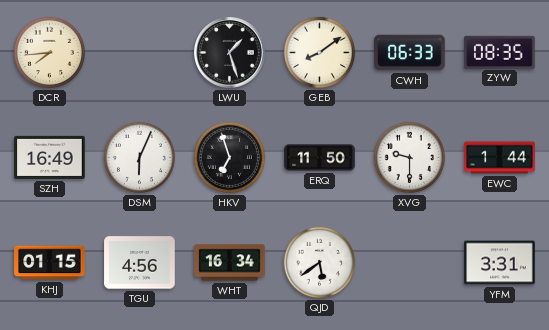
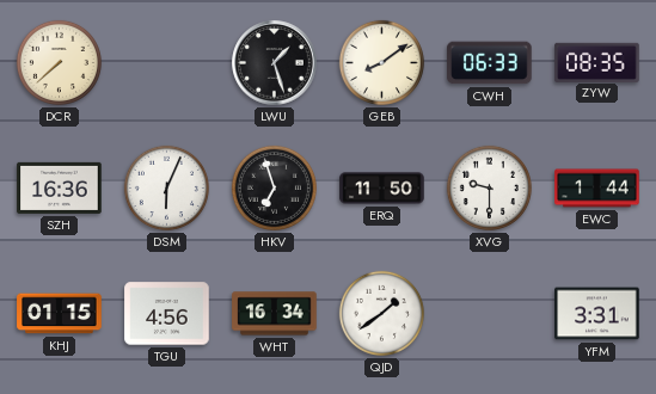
DCR: 7:44 -> 7:38
SZH: 16:49 -> 16:36
QJD: 5:39 -> 1:39
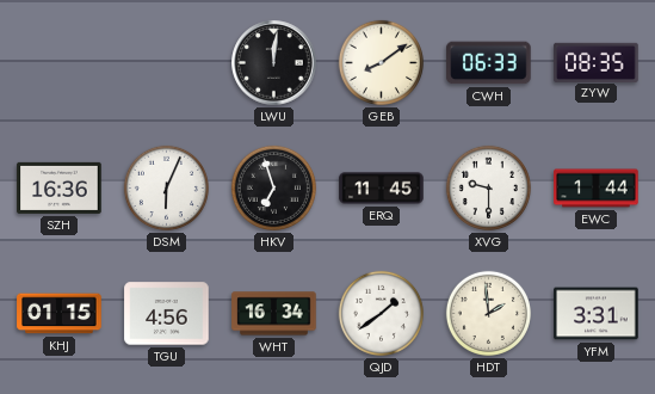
DCR: 7:38 -> none
LWU: 1:27 -> 12:01
ERQ: 11:50 -> 11:45
HDT: none -> 1:59
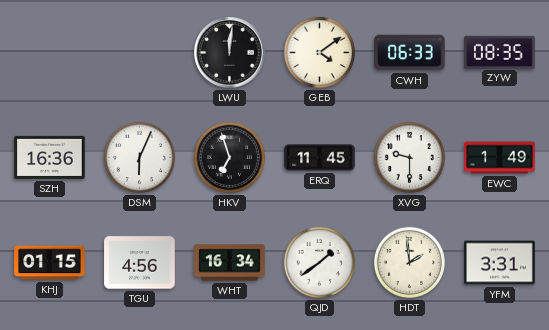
GEB: 8:09 -> 4:09
EWC: 1:44 -> 1:49
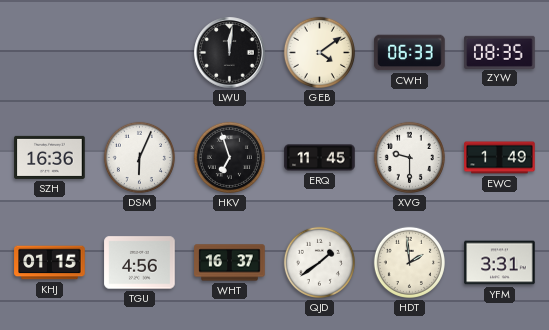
WHT: 16:34 -> 16:37
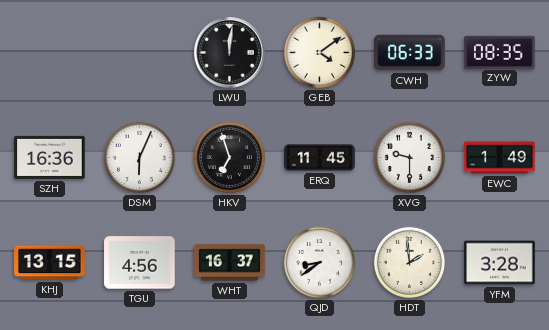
KHJ: 01:15 -> 13:15
QJD: 1:39 -> 8:39
YFM: 3:31 -> 3:28
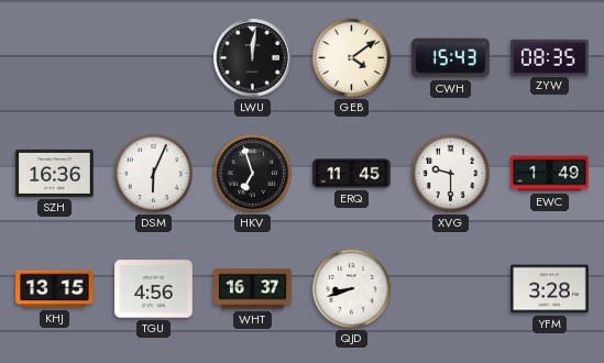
CWH: 06:33 -> 15:43
QJD: 8:39 -> 8:42
HDT: 1:59 -> none
